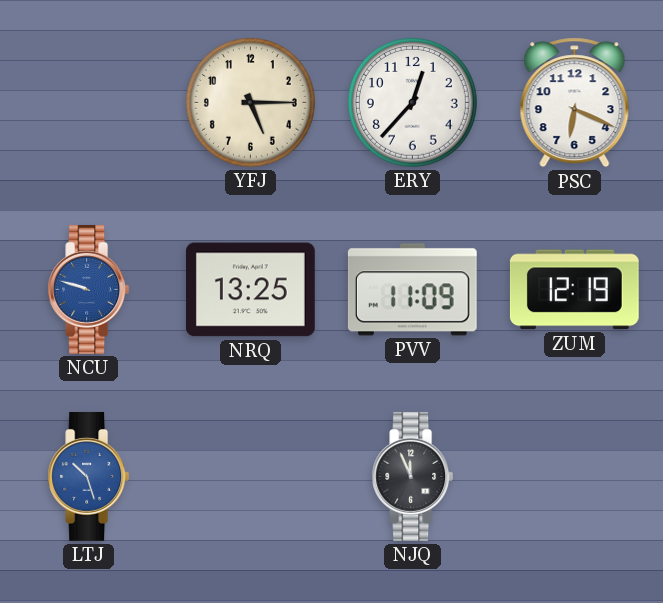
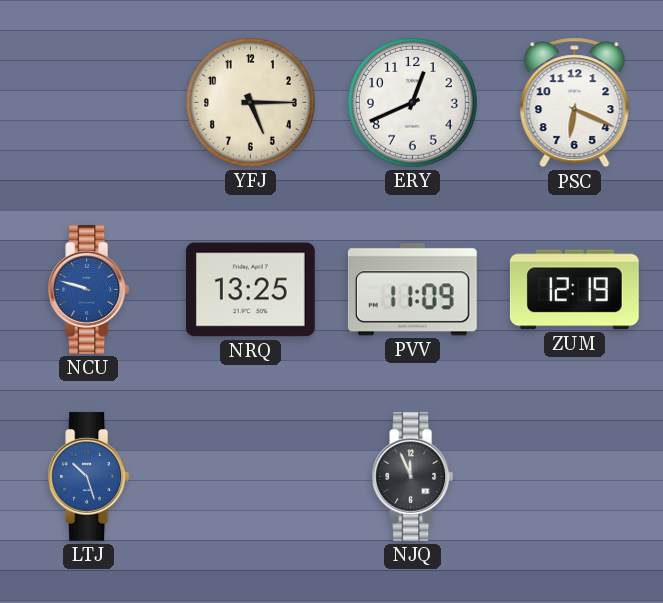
ERY: 12:37 -> 12:41
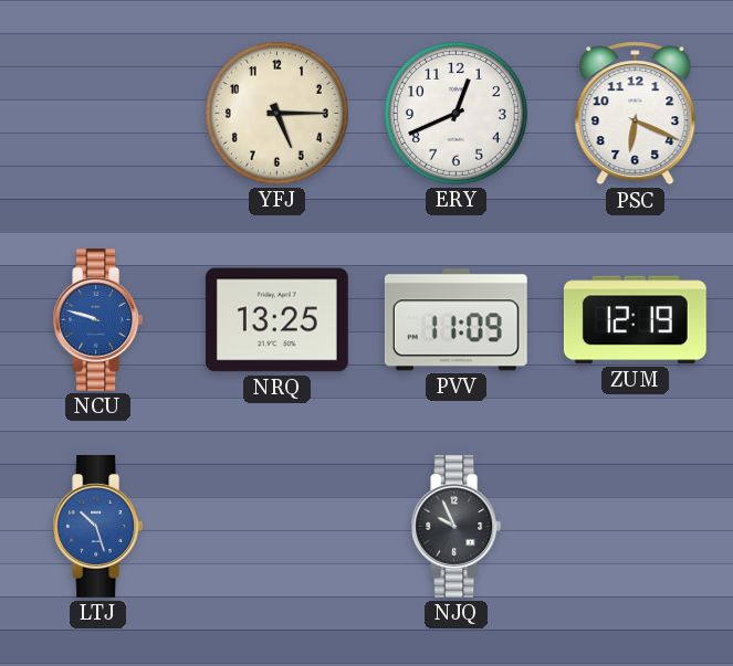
NJQ: 11:56 -> 9:56
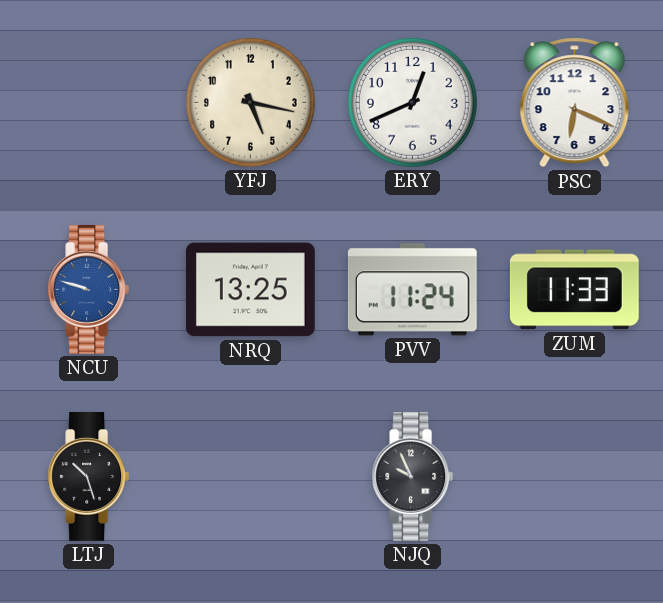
YFJ: 5:15 -> 5:17
PVV: 11:09 -> 11:24
ZUM: 12:19 -> 11:33
LTJ dial: blue -> black
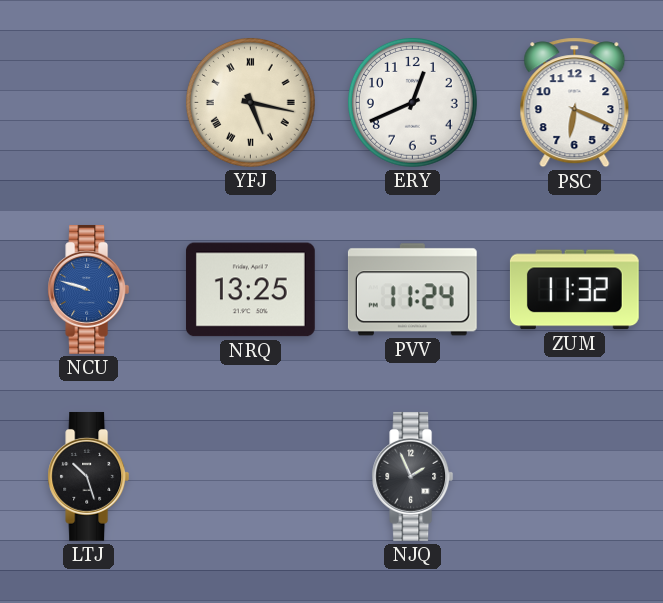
YFJ numerals: Arabic -> Roman
ZUM: 11:33 -> 11:32
NJQ: 9:56 -> 1:56
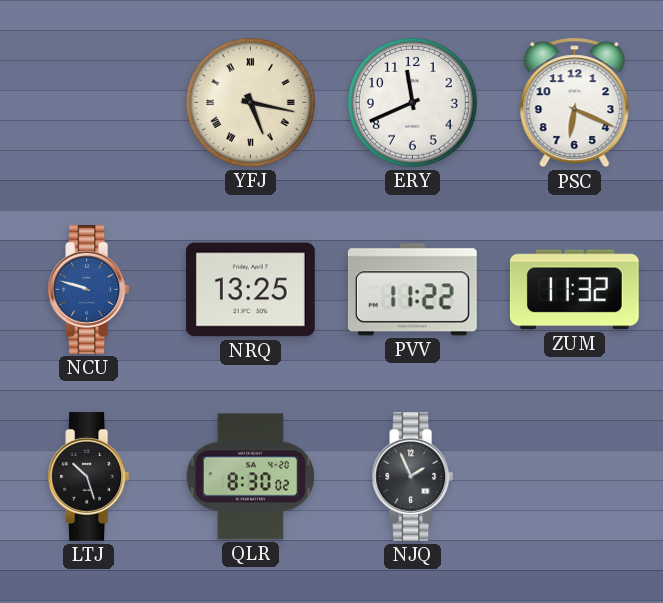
ERY: 12:41 -> 11:41
PVV: 11:24 -> 11:22
QLR: none -> 8:30
